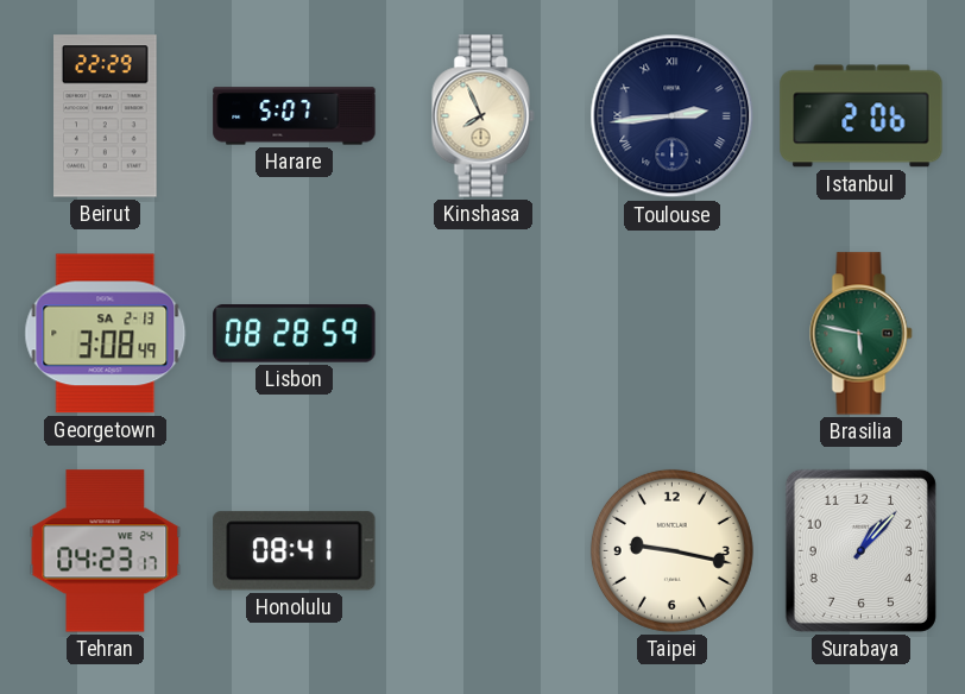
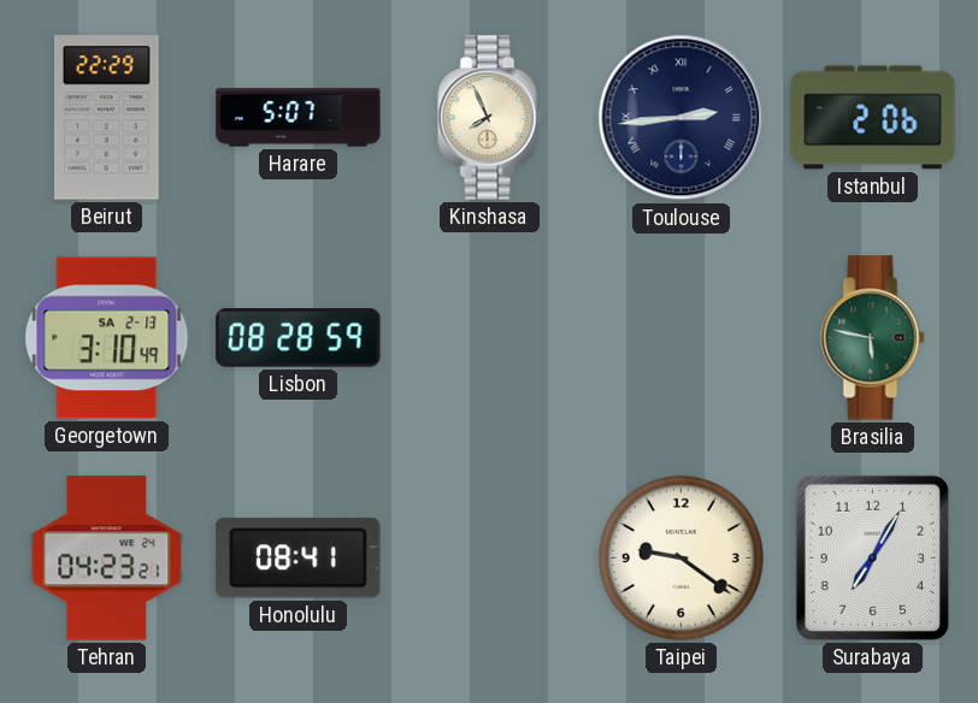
Georgetown: 3:08 -> 3:10
Tehran: 04:23:17 -> 04:23:21
Taipei: 9:17 -> 9:21
Surabaya: 1:07 -> 7:05
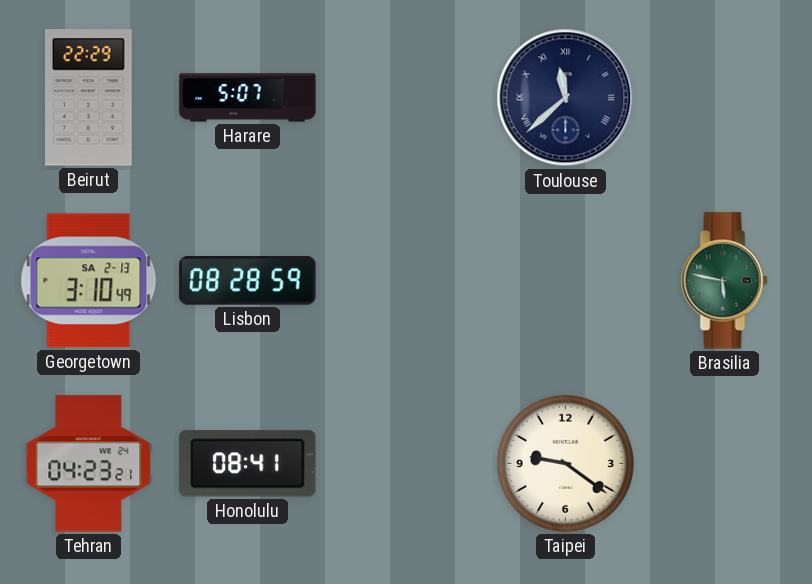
Kinshasa: 7:56 -> none
Toulouse: 2:44 -> 11:38
Istanbul: 2:06 -> none
Surabaya: 7:05 -> none
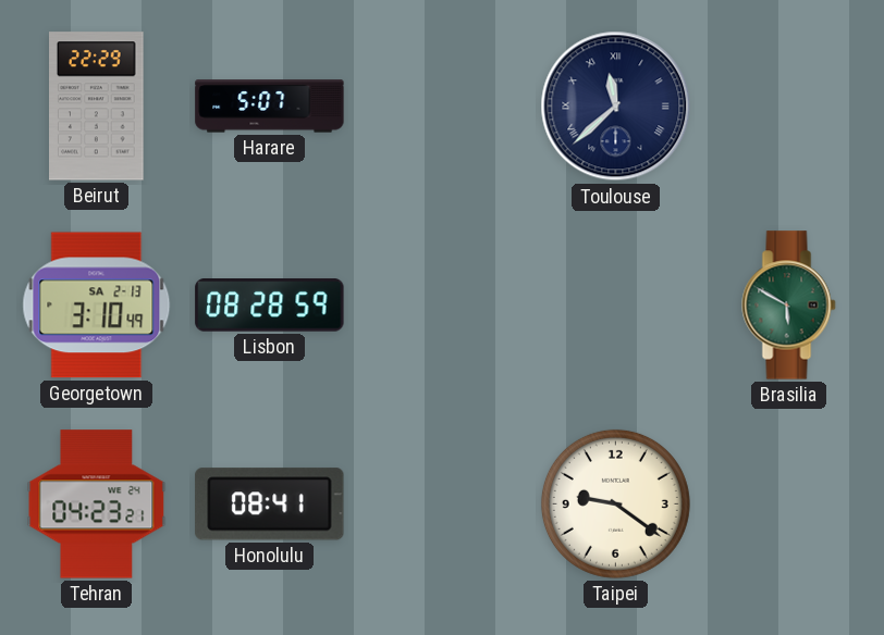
Brasilia: 5:47 -> 5:50
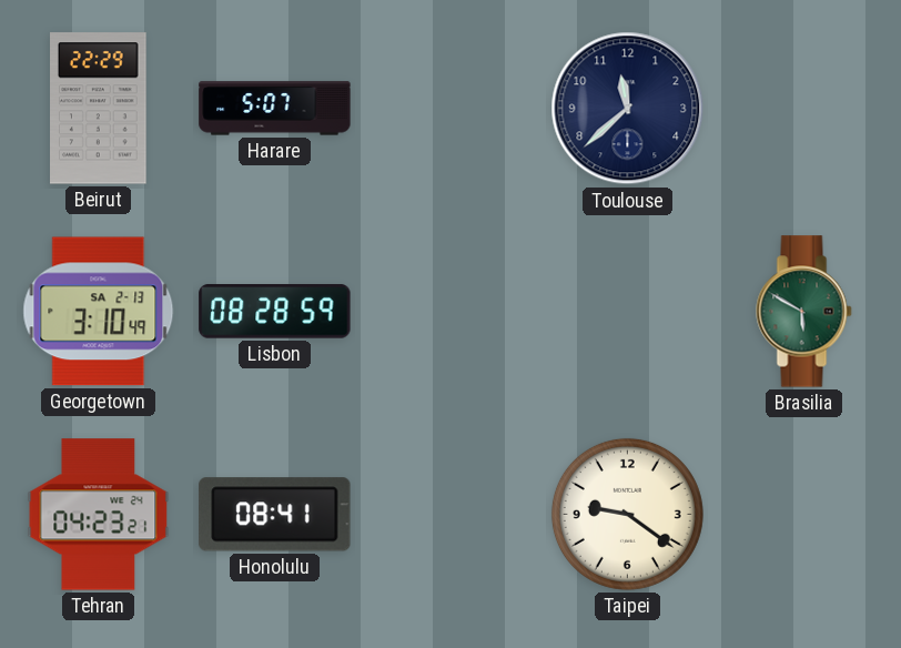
Toulouse numerals: Roman -> Arabic
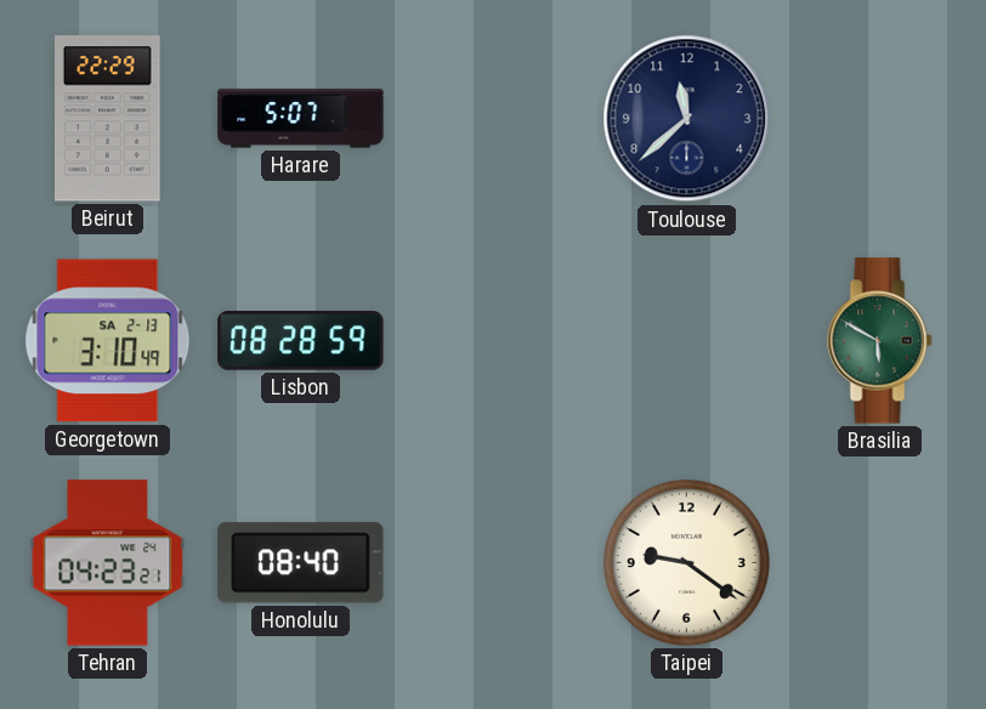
Honolulu: 08:41 -> 08:40
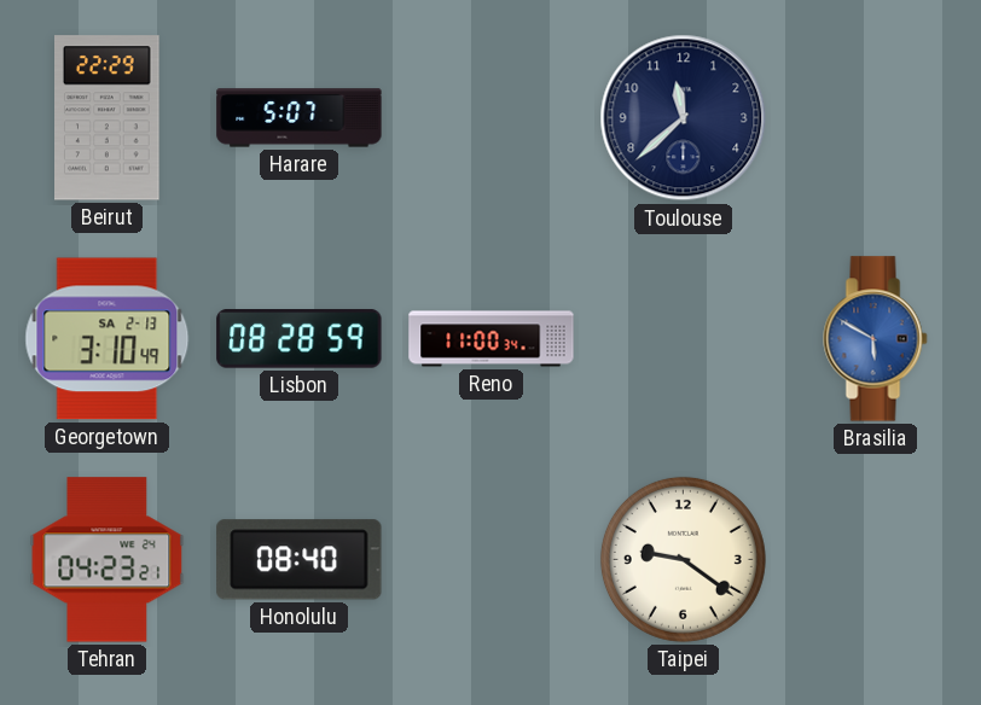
Reno: none -> 11:00
Brasilia dial: green -> blue
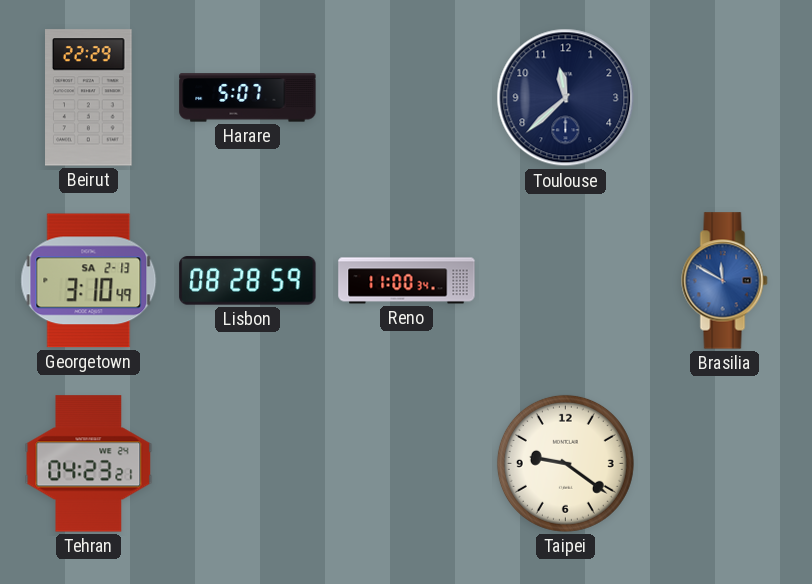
Brasilia: 5:50 -> 11:50
Honolulu: 08:40 -> none
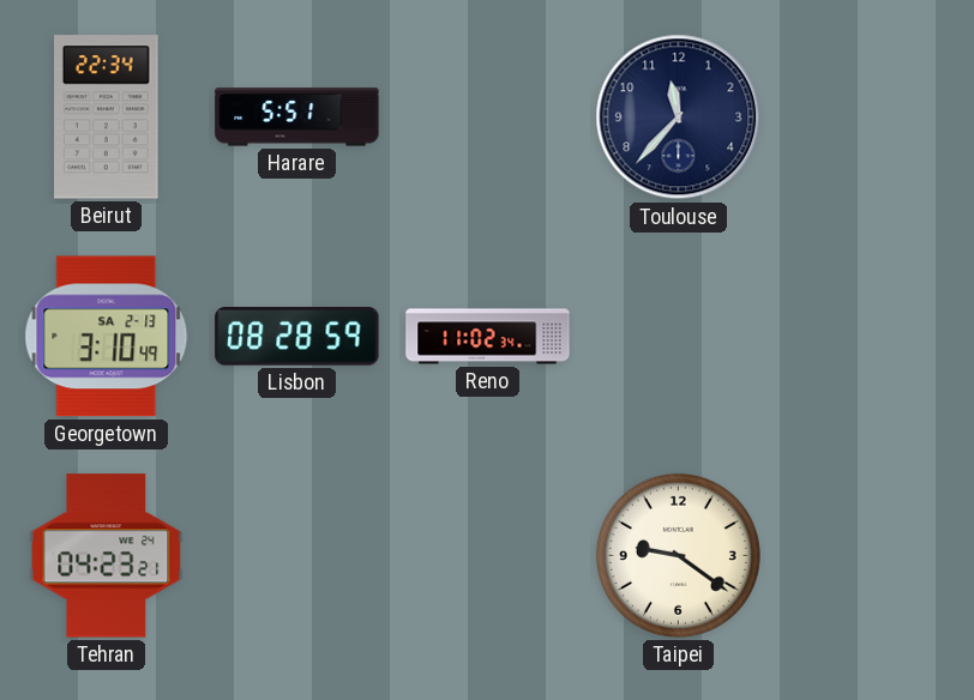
Beirut: 22:29 -> 22:34
Harare: 5:07 -> 5:51
Toulouse: 11:38 -> 11:37
Reno: 11:00 -> 11:02
Brasilia: 11:50 -> none
